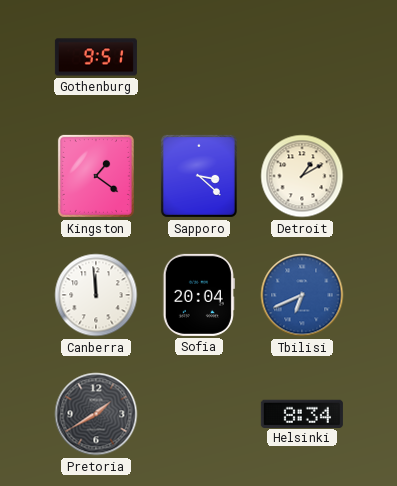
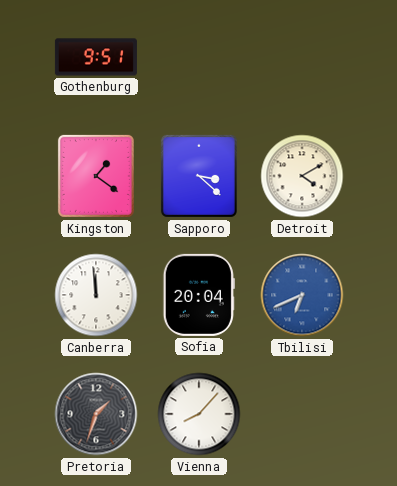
Detroit: 1:10 -> 4:10
Pretoria: 1:40 -> 1:33
Vienna: none -> 8:07
Helsinki: 8:34 -> none
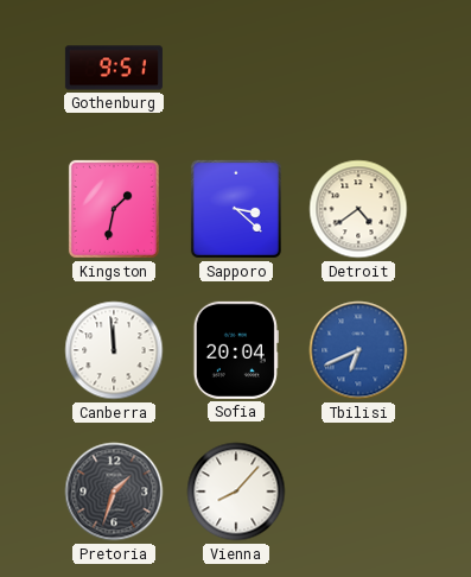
Kingston: 1:21 -> 1:32
Detroit: 4:10 -> 4:39
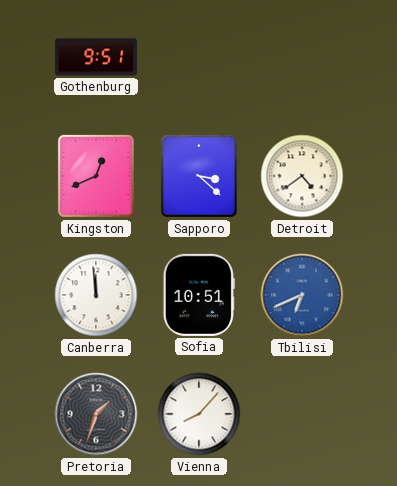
Kingston: 1:32 -> 12:41
Sofia: 20:04 -> 10:51
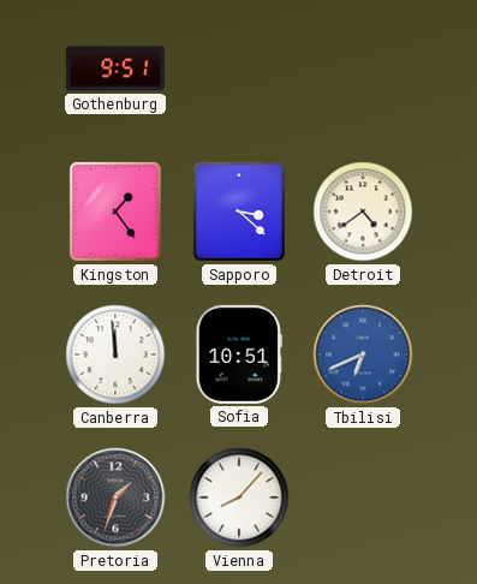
Kingston: 12:41 -> 1:24
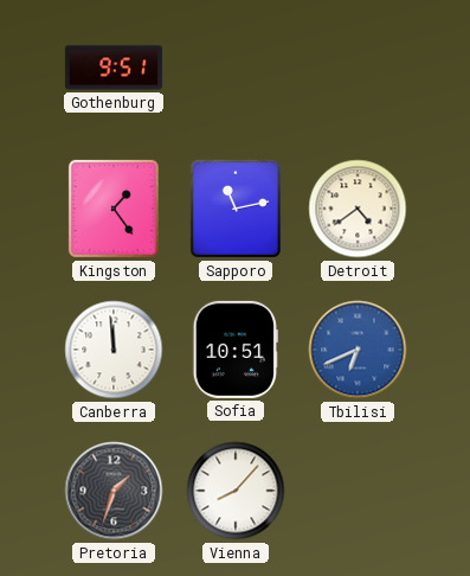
Sapporo: 3:22 -> 11:13
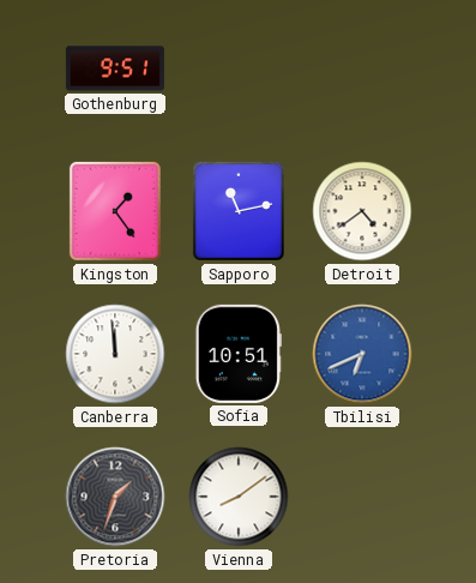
Vienna: 8:07 -> 8:09
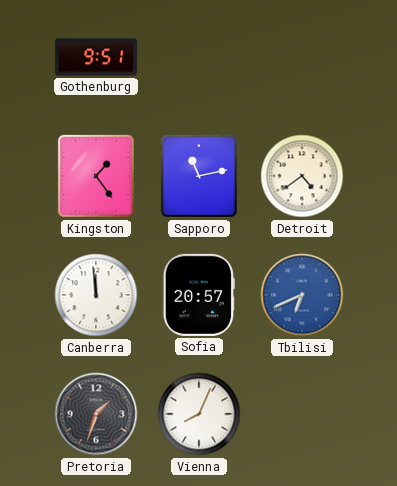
Sofia: 10:51 -> 20:57
Vienna: 8:09 -> 8:04
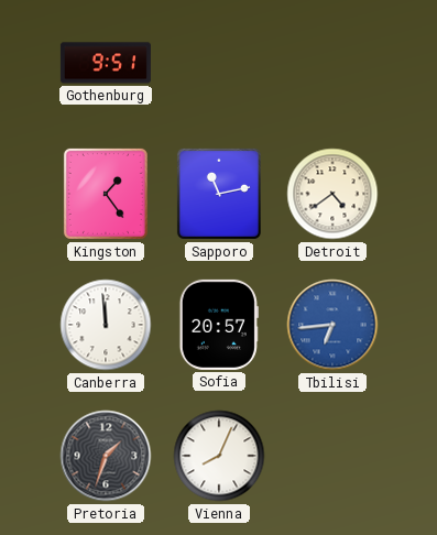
Tbilisi: 6:41 -> 6:44
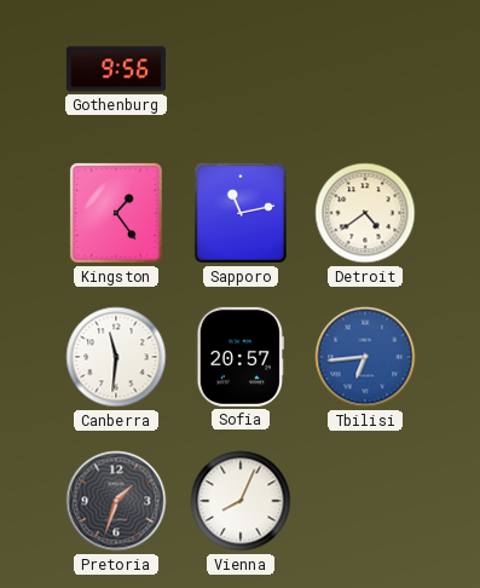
Gothenburg: 9:51 -> 9:56
Canberra: 11:59 -> 11:31
